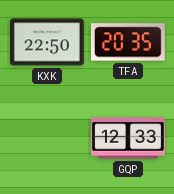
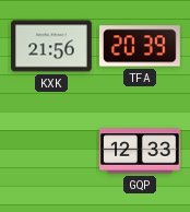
KXK: 22:50 -> 21:56
TFA: 20:35 -> 20:39
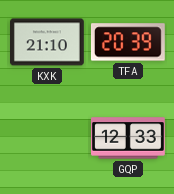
KXK: 21:56 -> 21:10
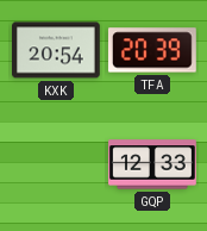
KXK: 21:10 -> 20:54
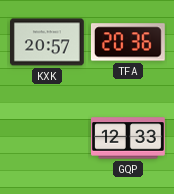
KXK: 20:54 -> 20:57
TFA: 20:39 -> 20:36
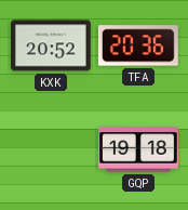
KXK: 20:57 -> 20:52
GQP: 12:33 -> 19:18
